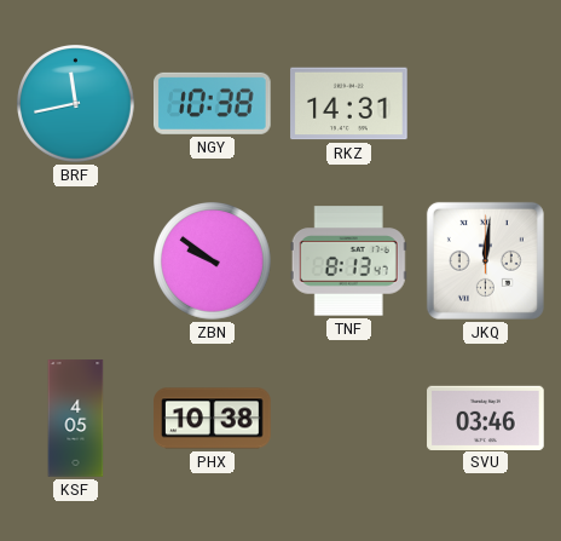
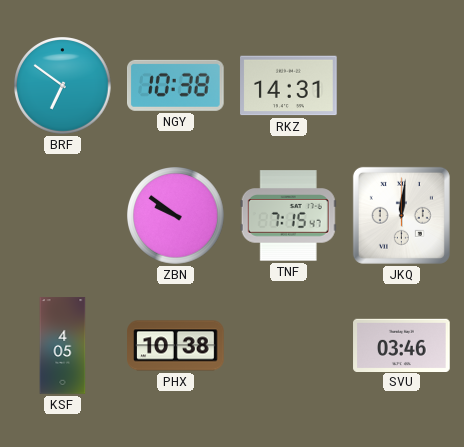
BRF: 11:43 -> 6:51
TNF: 8:13 -> 7:15
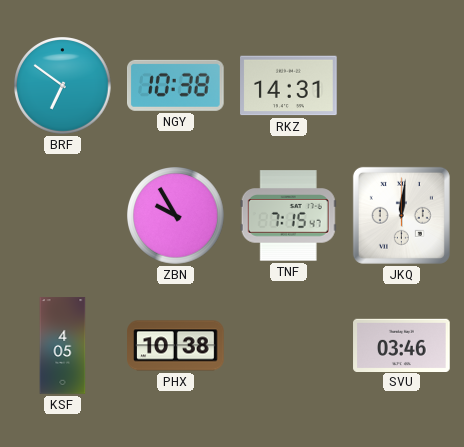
ZBN: 9:51 -> 9:55
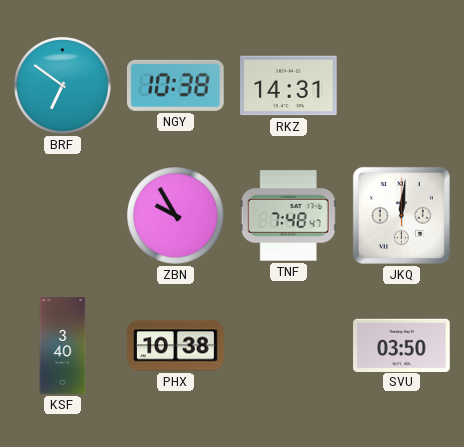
TNF: 7:15 -> 7:48
KSF: 4:05 -> 3:40
SVU: 03:46 -> 03:50
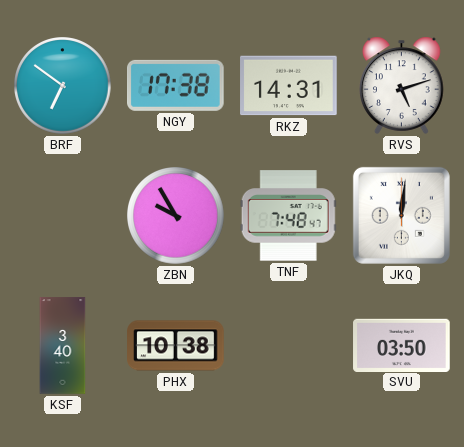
NGY: 10:38 -> 17:38
RVS: none -> 5:12
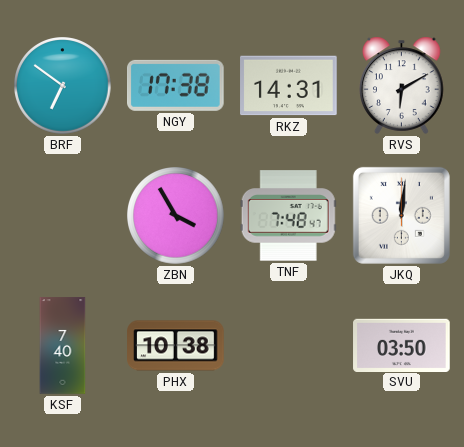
RVS: 5:12 -> 6:10
ZBN: 9:55 -> 3:55
KSF: 3:40 -> 7:40
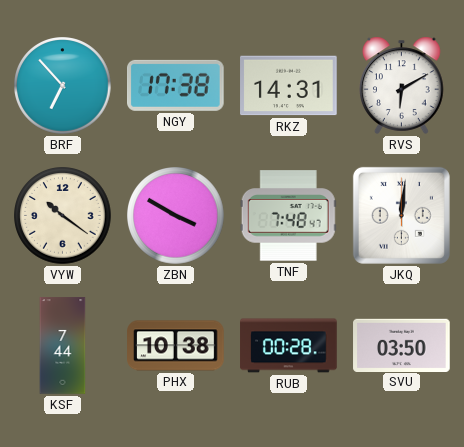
BRF: 6:51 -> 6:53
VYW: none -> 10:21
ZBN: 3:55 -> 3:50
KSF: 7:40 -> 7:44
RUB: none -> 00:28
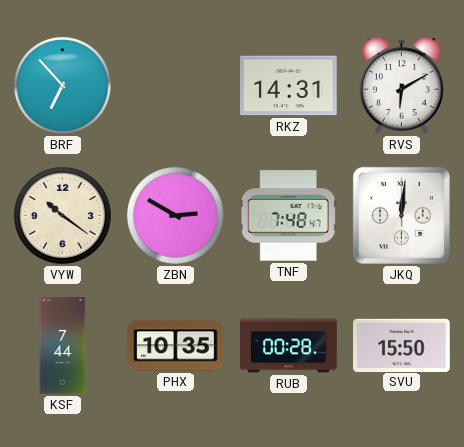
NGY: 17:38 -> none
ZBN: 3:50 -> 2:50
PHX: 10:38 -> 10:35
SVU: 03:50 -> 15:50
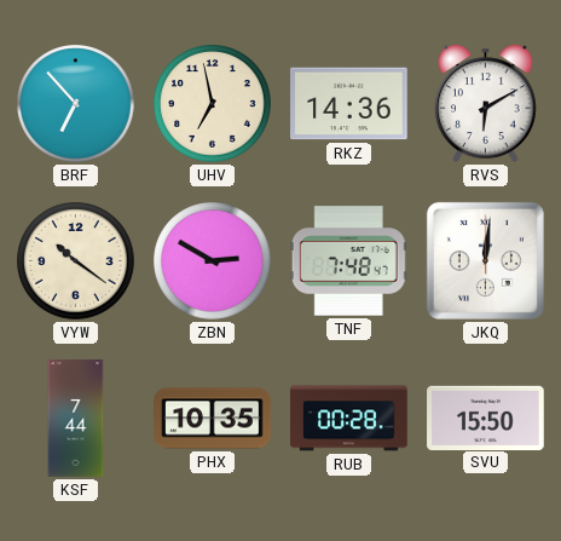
UHV: none -> 6:58
RKZ: 14:31 -> 14:36
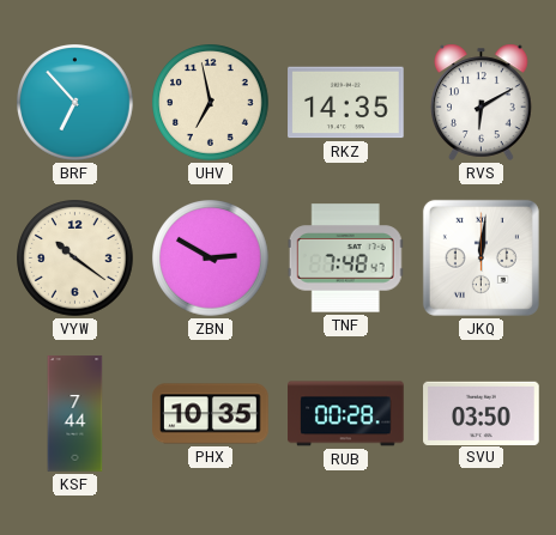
RKZ: 14:36 -> 14:35
SVU: 15:50 -> 03:50
